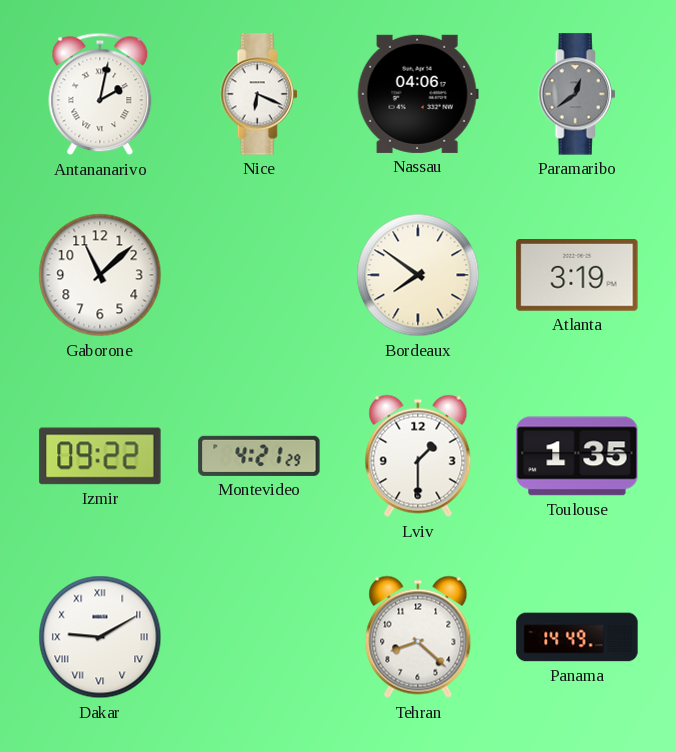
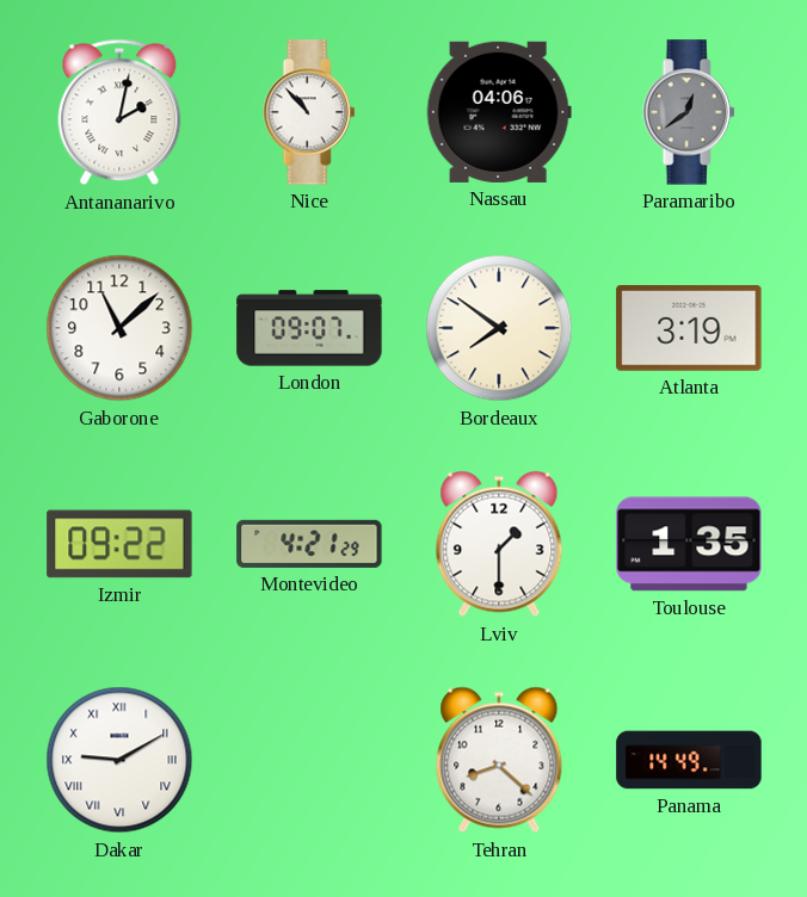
Nice: 6:19 -> 10:53
London: none -> 09:07
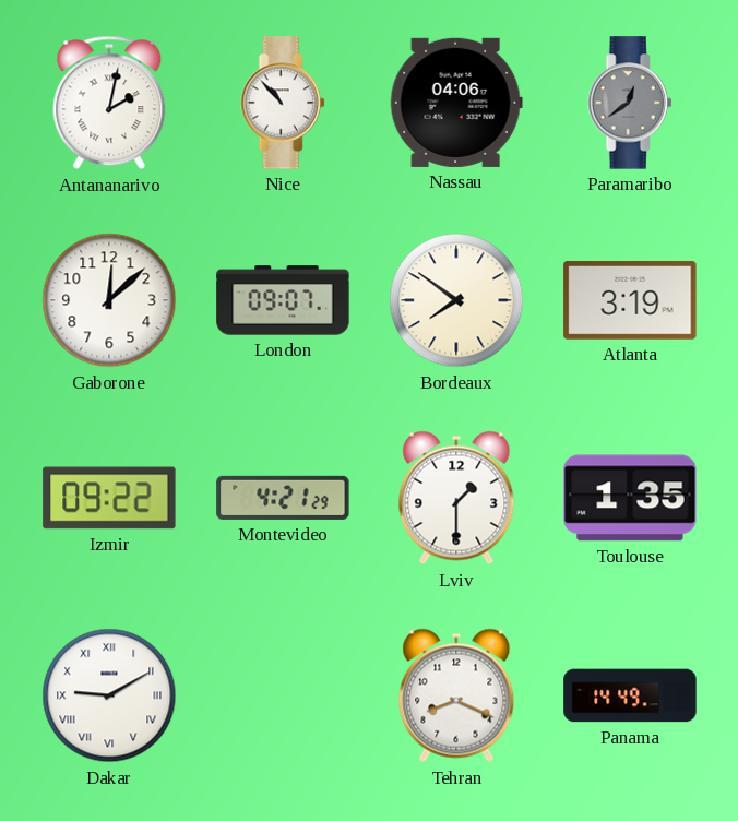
Gaborone: 11:08 -> 12:08
Tehran: 8:22 -> 8:19
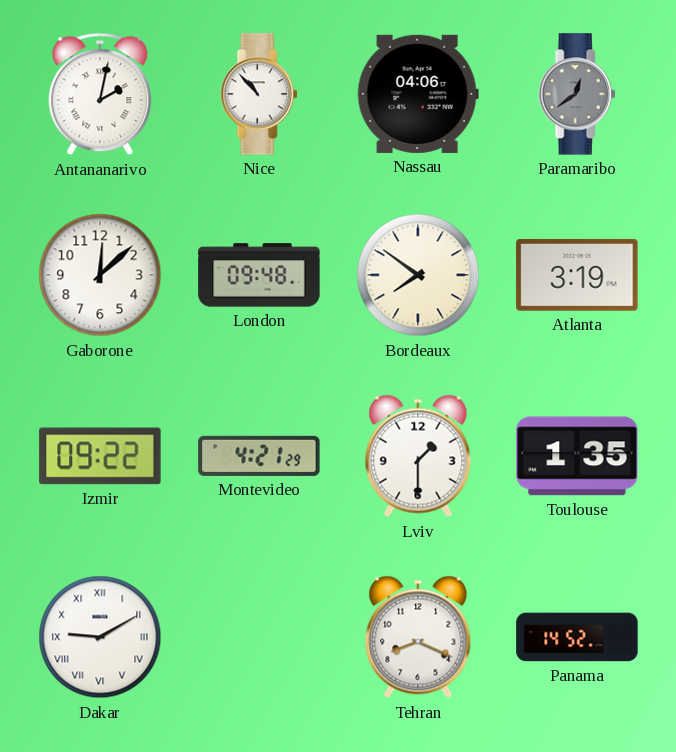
London: 09:07 -> 09:48
Panama: 14:49 -> 14:52
